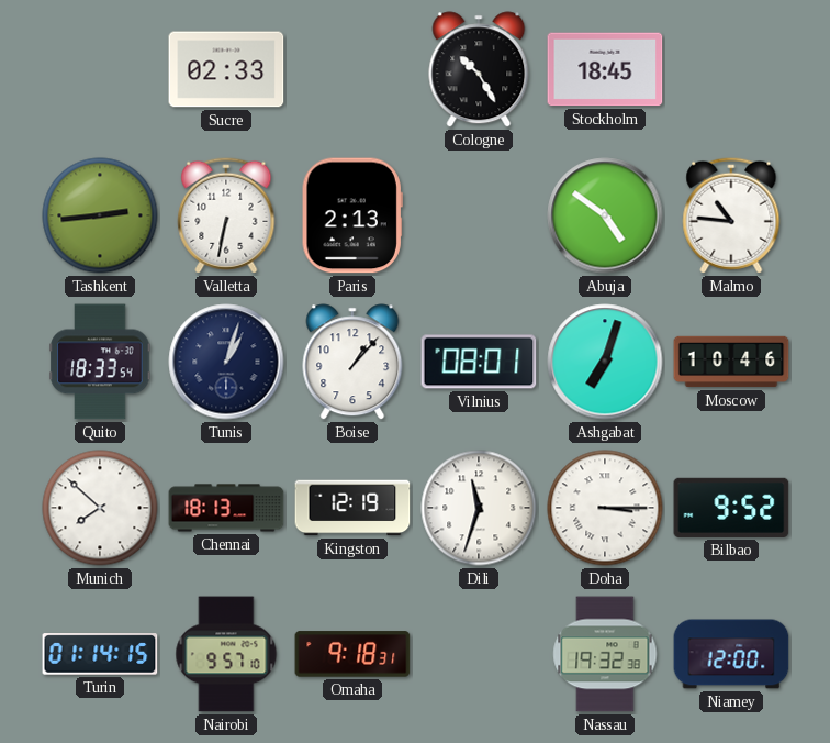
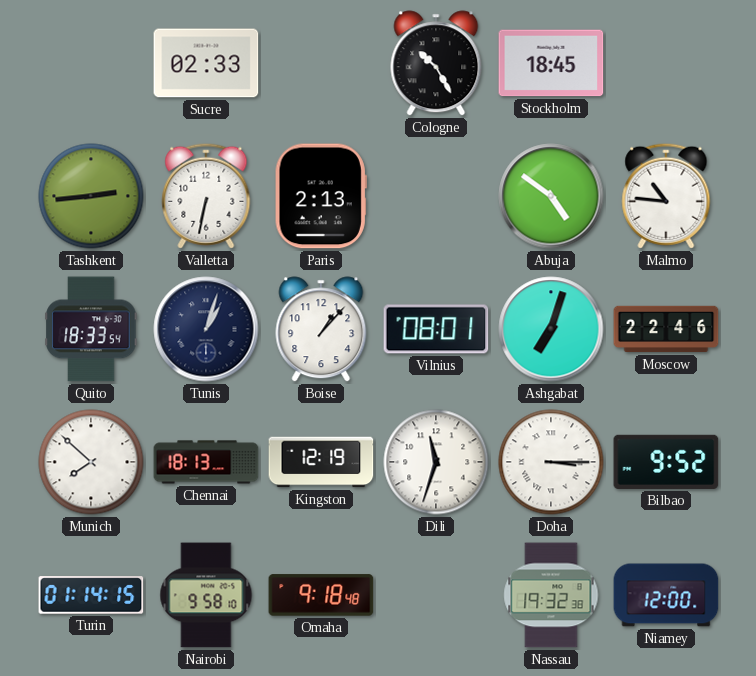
Moscow: 10:46 -> 22:46
Nairobi: 9:57 -> 9:58
Omaha: 9:18:31 -> 9:18:48
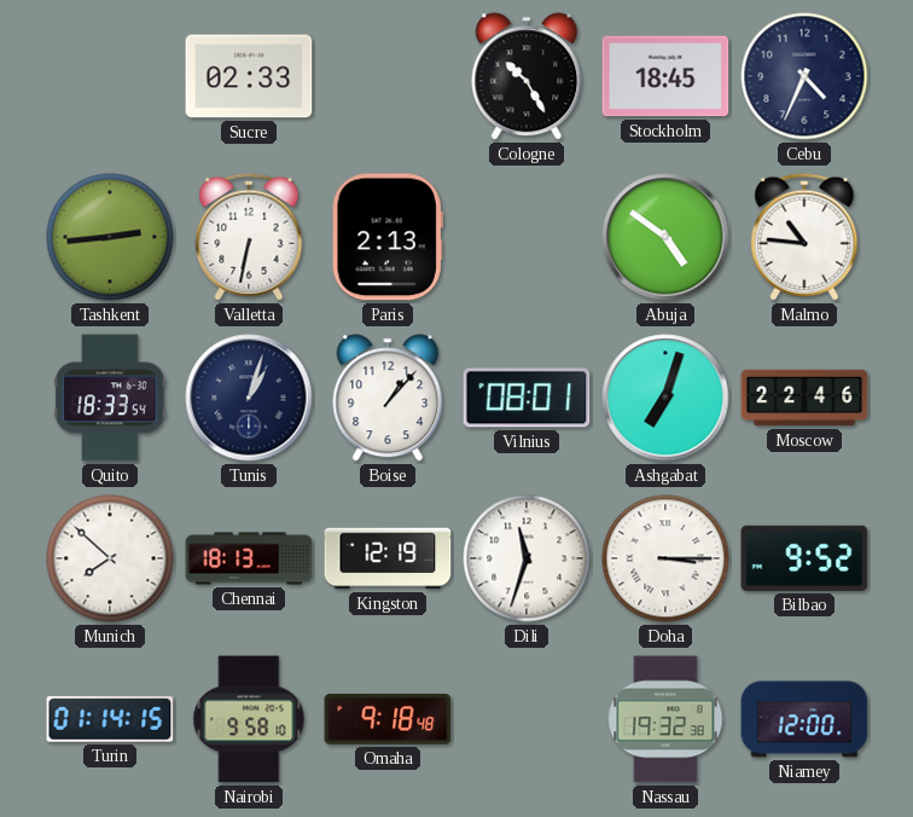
Cebu: none -> 4:34
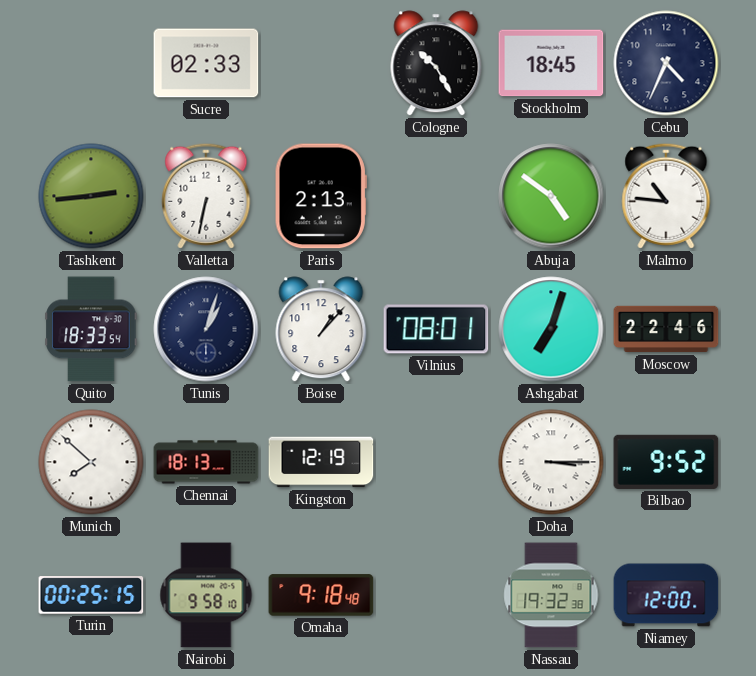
Dili: 11:33 -> none
Turin: 01:14 -> 00:25
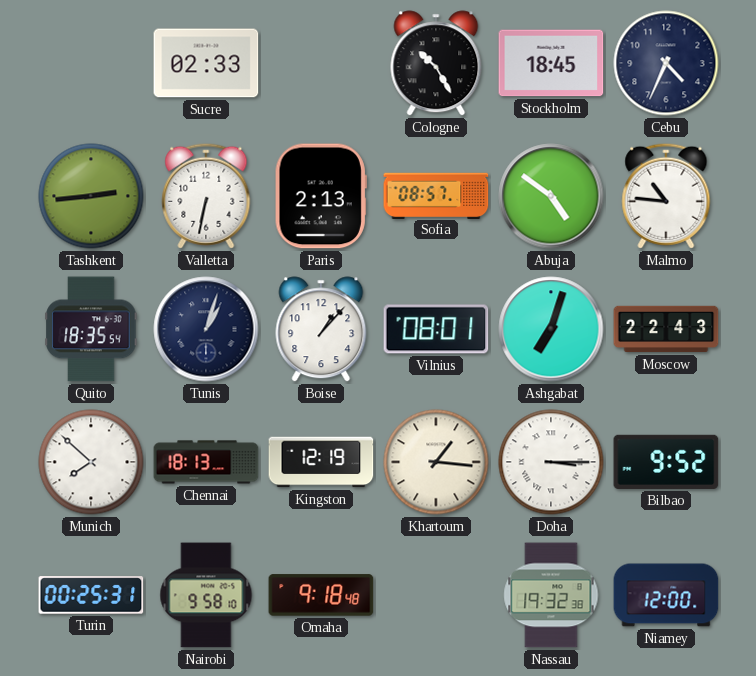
Sofia: none -> 08:57
Quito: 18:33 -> 18:35
Moscow: 22:46 -> 22:43
Khartoum: none -> 1:16
Turin: 00:25:15 -> 00:25:31
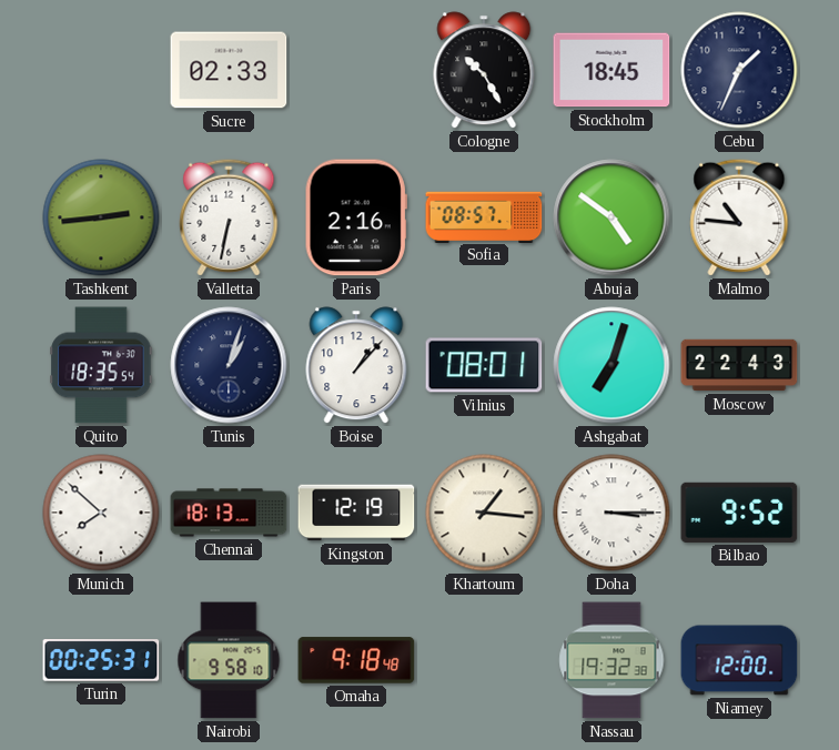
Cebu: 4:34 -> 1:34
Paris: 2:13 -> 2:16
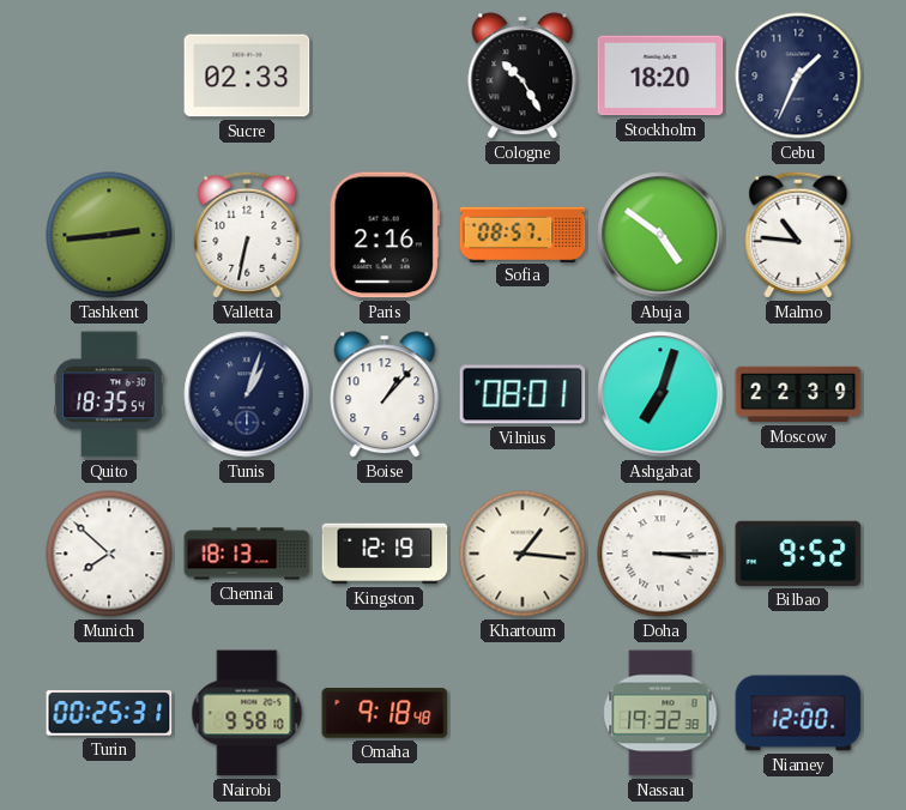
Stockholm: 18:45 -> 18:20
Moscow: 22:43 -> 22:39
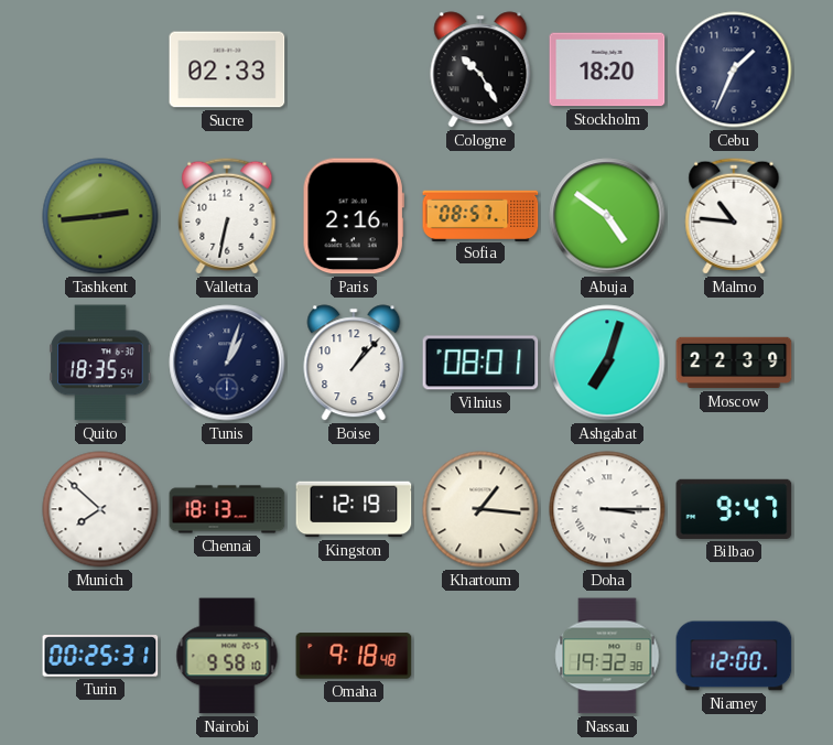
Bilbao: 9:52 -> 9:47
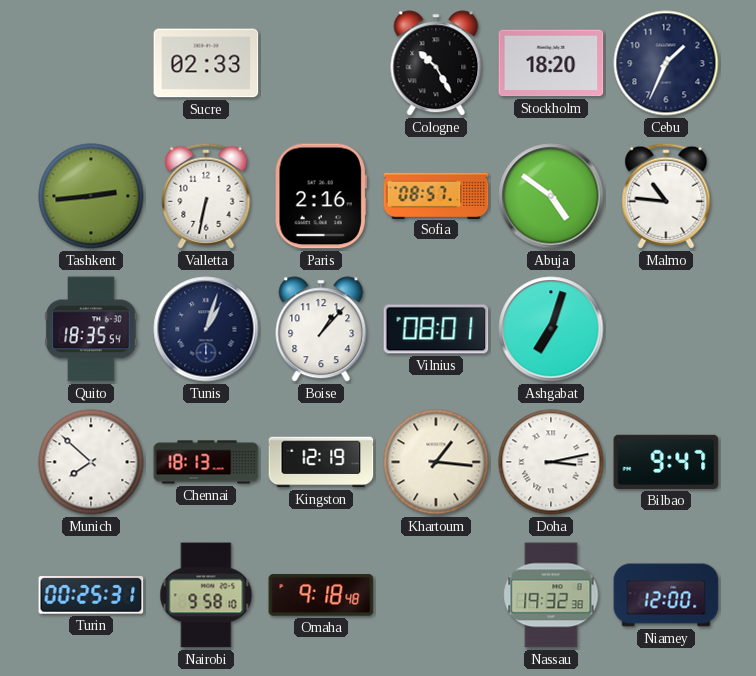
Moscow: 22:39 -> none
Doha: 3:15 -> 3:13
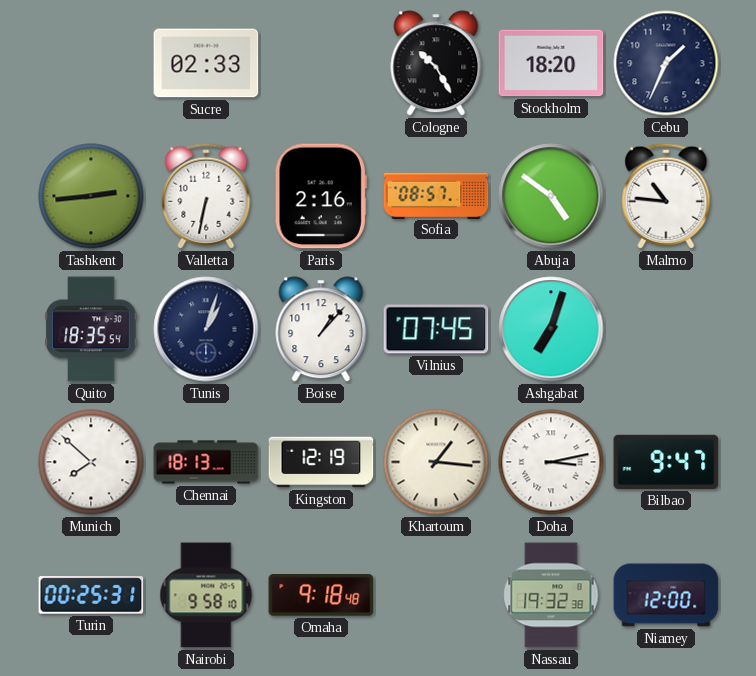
Vilnius: 08:01 -> 07:45
